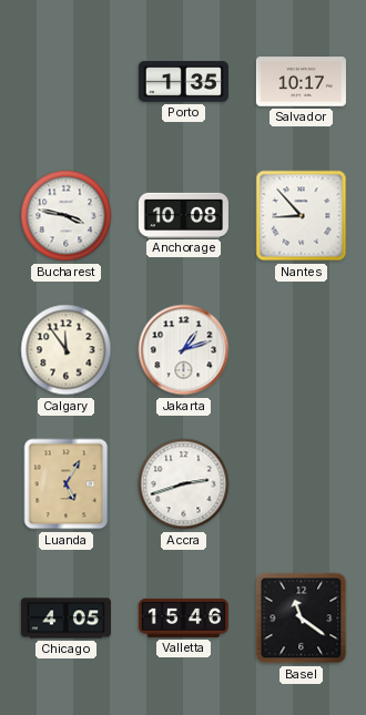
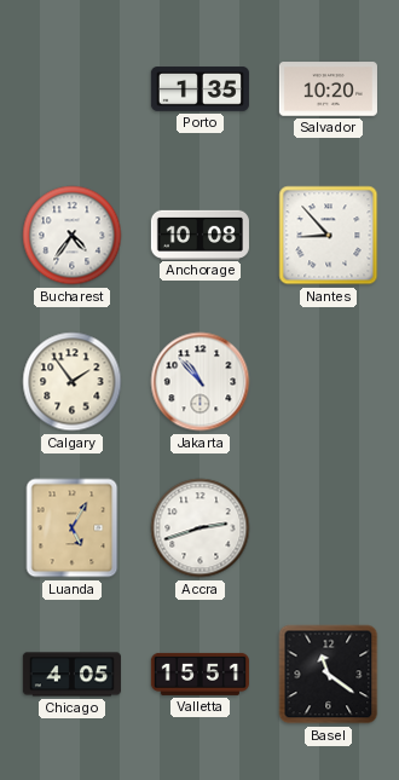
Salvador: 10:17 -> 10:20
Bucharest: 3:47 -> 4:36
Calgary: 11:54 -> 1:54
Jakarta: 1:12 -> 10:53
Valletta: 15:46 -> 15:51
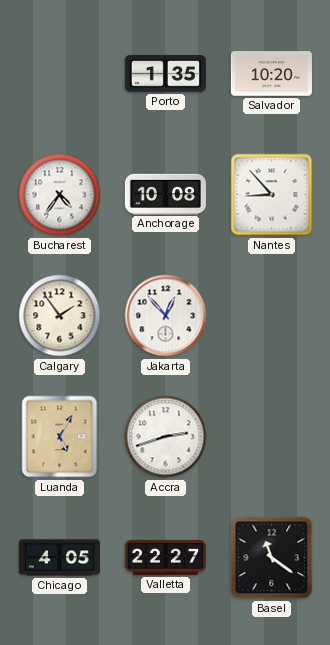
Jakarta: 10:53 -> 12:53
Valletta: 15:51 -> 22:27
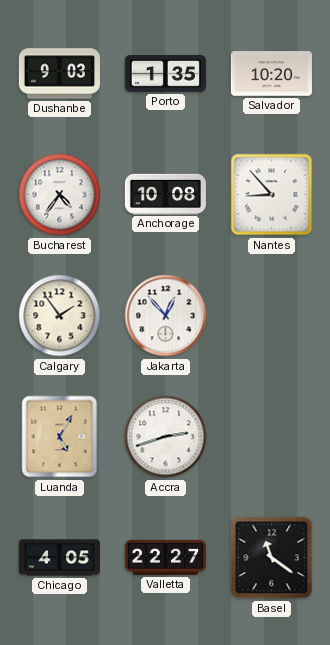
Dushanbe: none -> 9:03
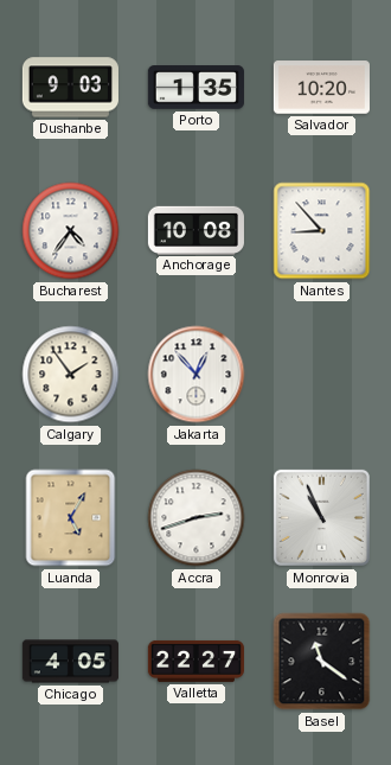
Monrovia: none -> 10:56
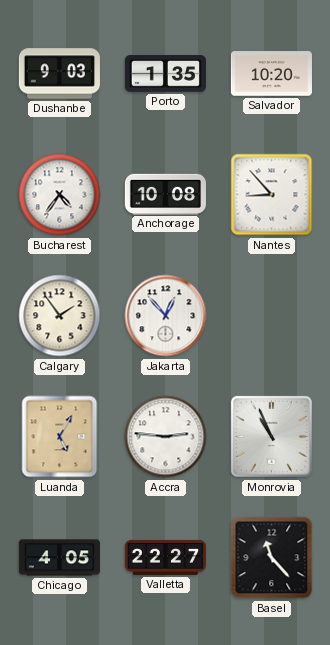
Accra: 2:42 -> 2:46
Basel: 11:21 -> 11:23
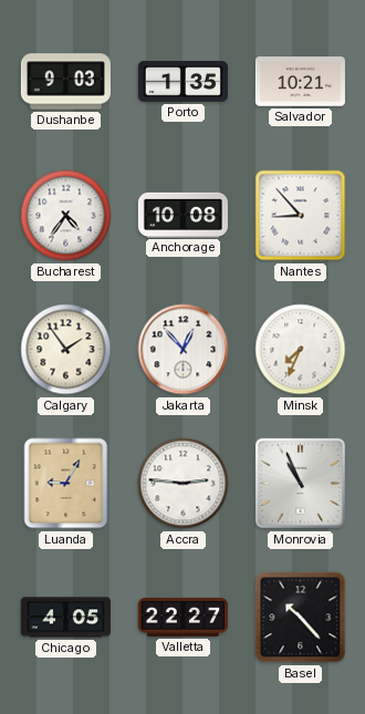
Salvador: 10:20 -> 10:21
Minsk: none -> 7:34
Luanda: 5:05 -> 9:05
Basel: 11:23 -> 10:23
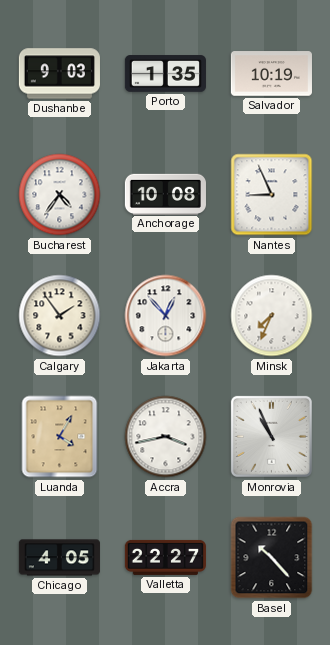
Salvador: 10:21 -> 10:19
Nantes: 8:53 -> 8:56
Luanda: 9:05 -> 4:05
Accra: 2:46 -> 3:43
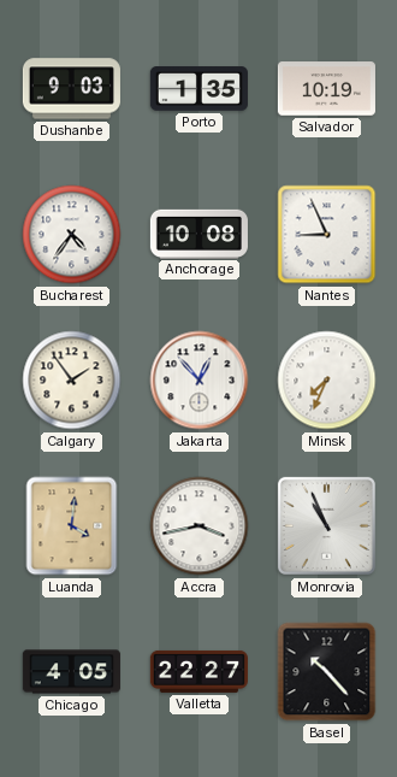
Luanda: 4:05 -> 4:01
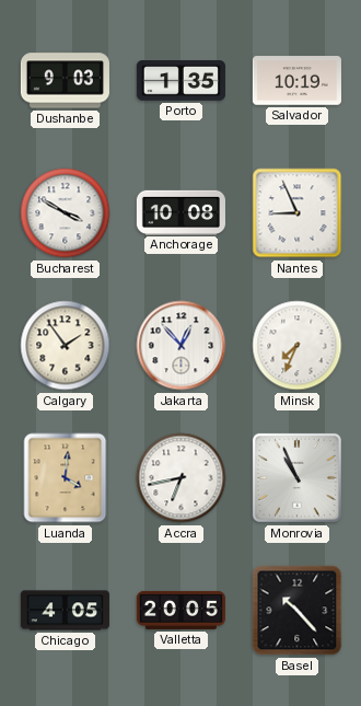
Bucharest: 4:36 -> 3:50
Accra: 3:43 -> 6:43
Valletta: 22:27 -> 20:05
